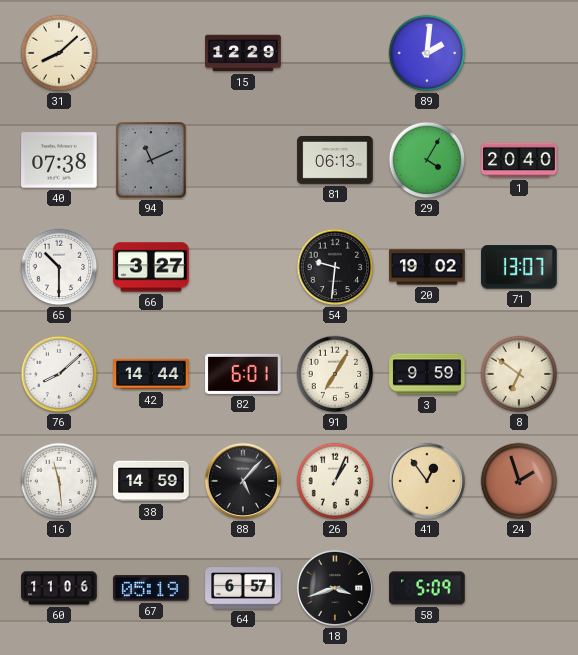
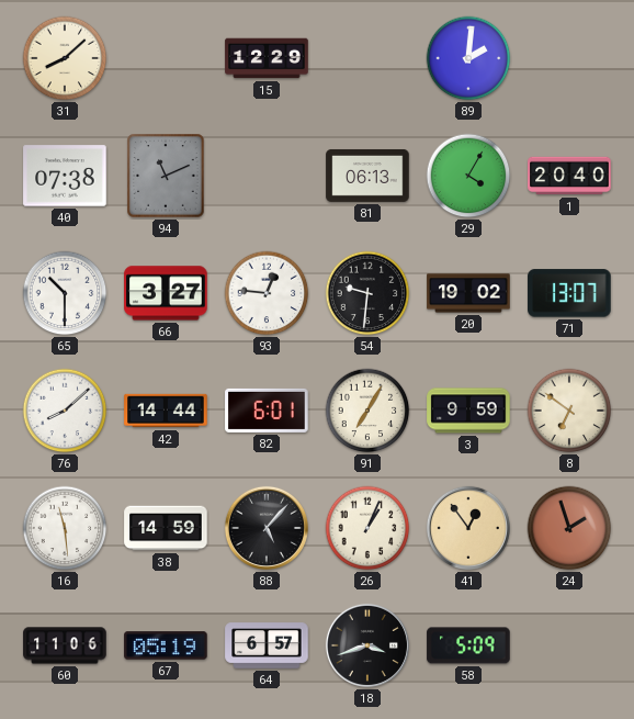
93: none -> 12:46
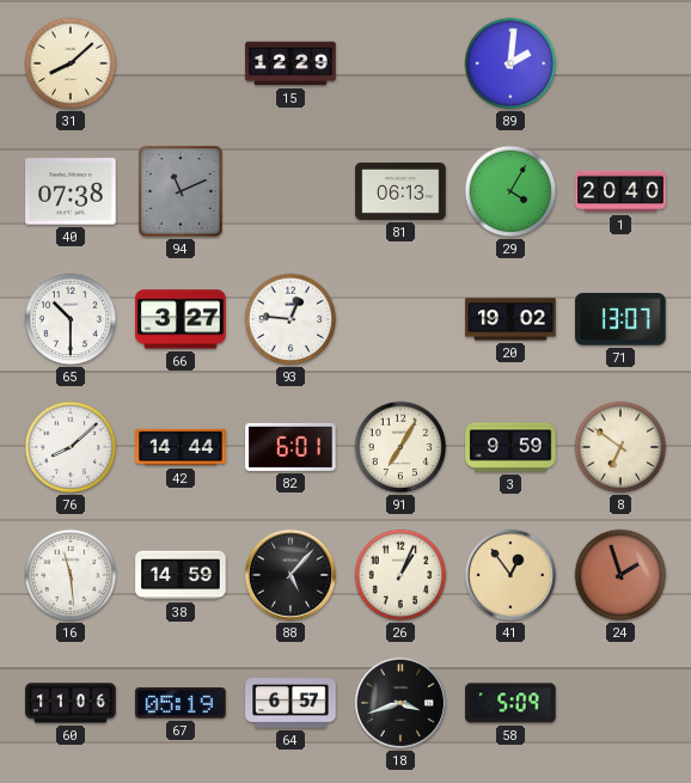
54: 9:31 -> none
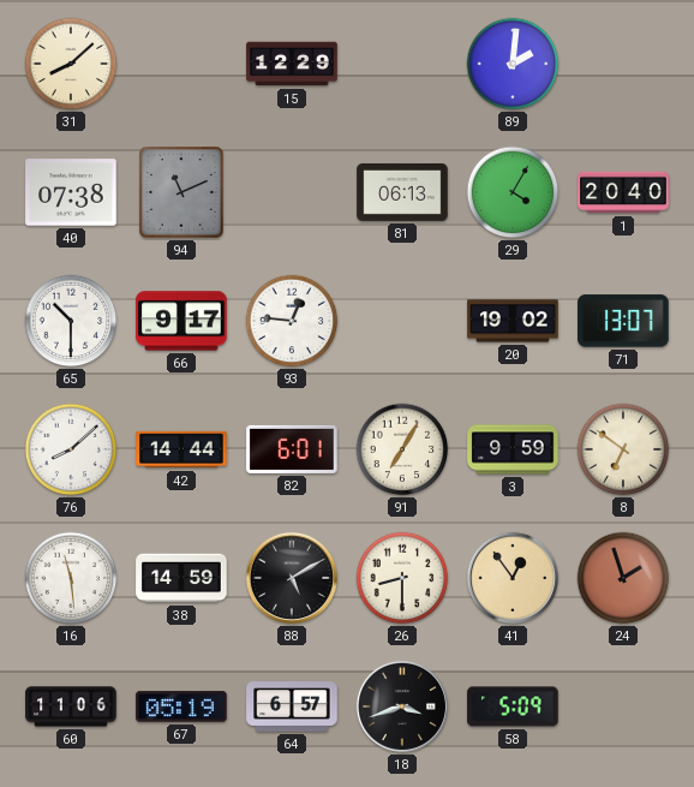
66: 3:27 -> 9:17
88: 5:07 -> 5:10
26: 1:04 -> 8:30
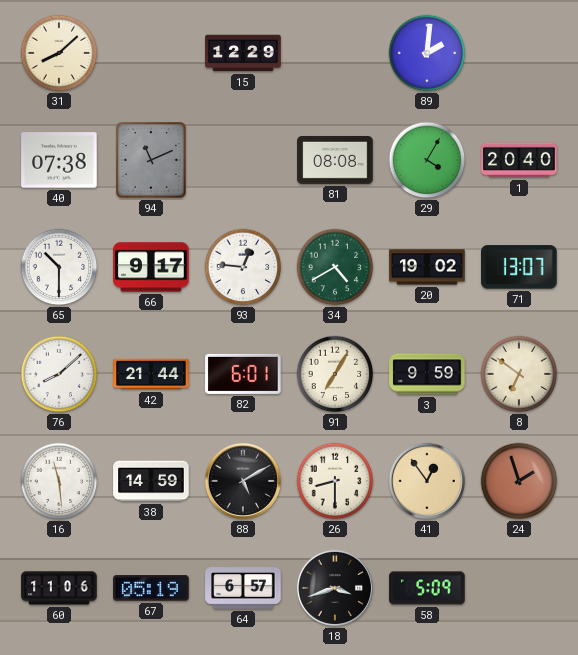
81: 06:13 -> 08:08
34: none -> 4:40
42: 14:44 -> 21:44
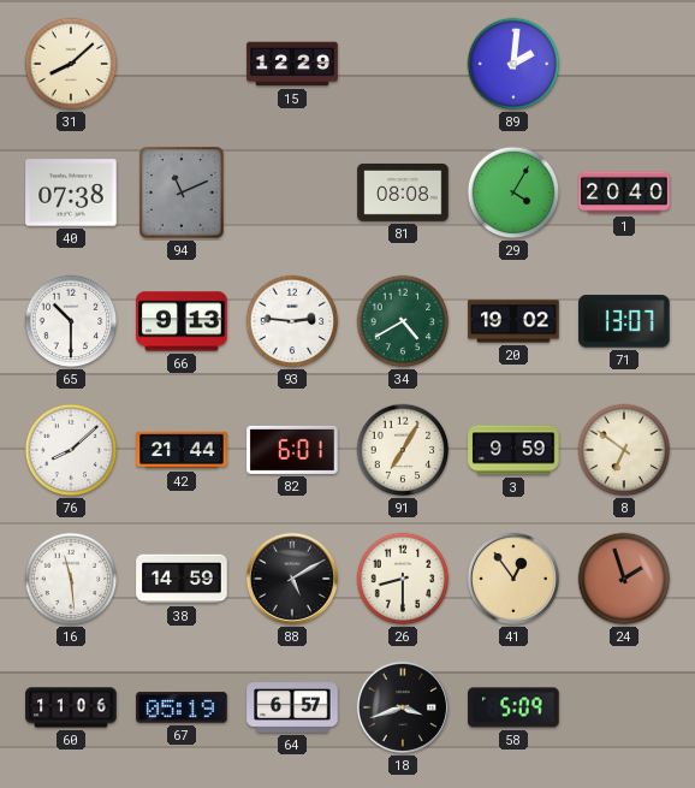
66: 9:17 -> 9:13
93: 12:46 -> 2:46
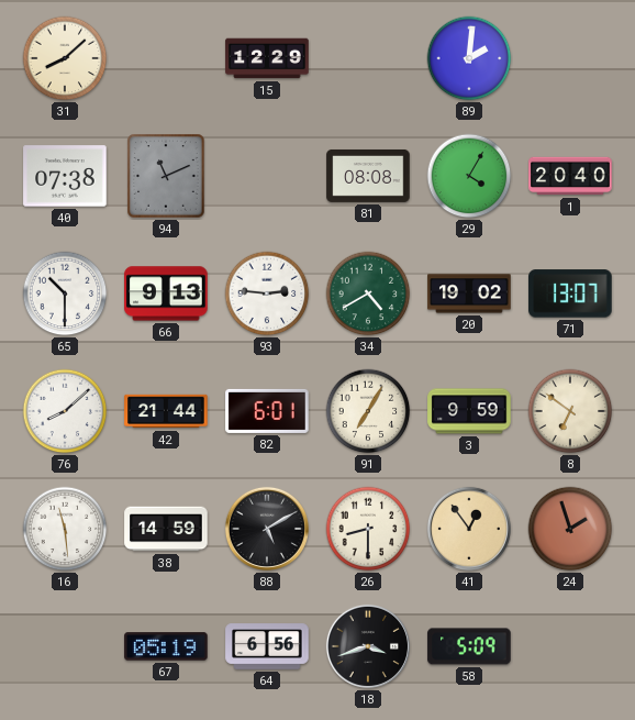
60: 11:06 -> none
64: 6:57 -> 6:56
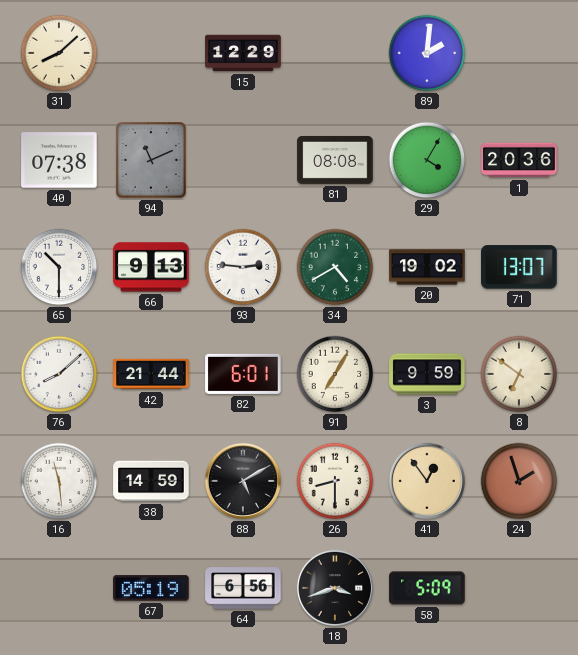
1: 20:40 -> 20:36
